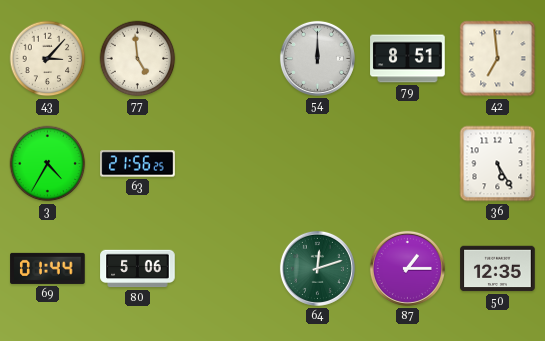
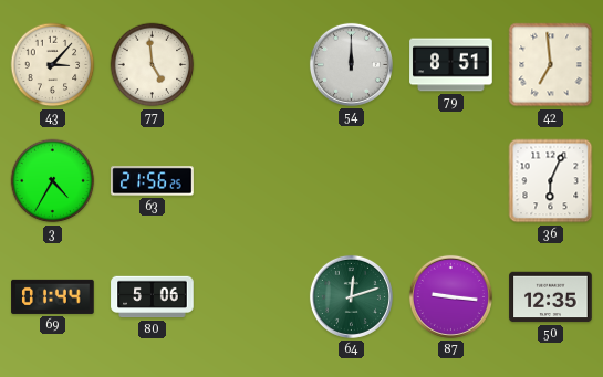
36: 5:25 -> 6:04
87: 1:15 -> 9:16
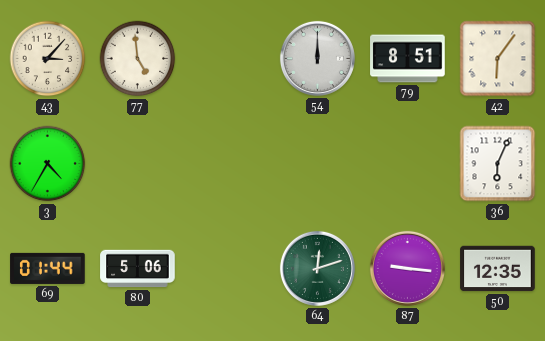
42: 6:59 -> 6:06
63: 21:56 -> none
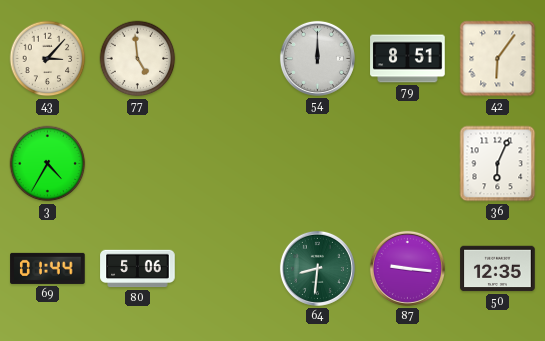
64: 12:12 -> 8:31
